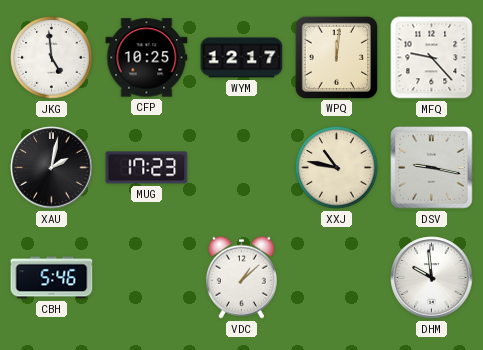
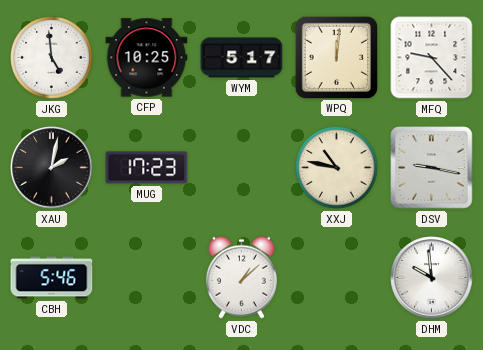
WYM: 12:17 -> 5:17
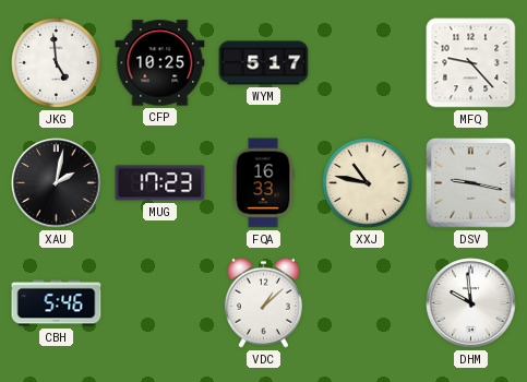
WPQ: 12:01 -> none
FQA: none -> 16:33
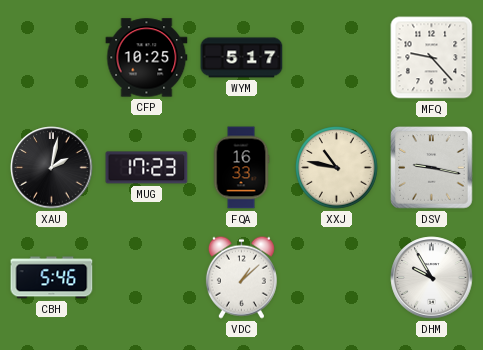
JKG: 4:59 -> none
DHM: 9:59 -> 9:55
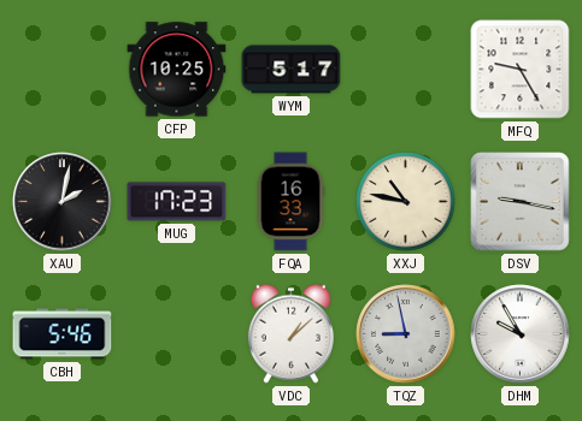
MFQ: 9:23 -> 9:25
TQZ: none -> 8:58
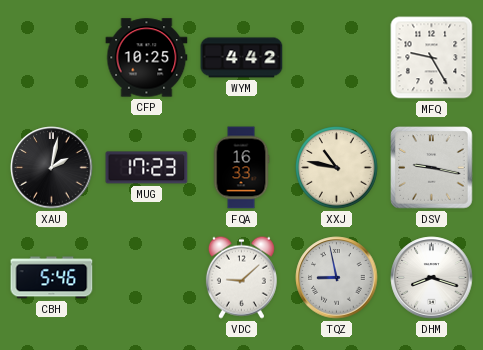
WYM: 5:17 -> 4:42
VDC: 1:08 -> 9:08
DHM: 9:55 -> 8:18
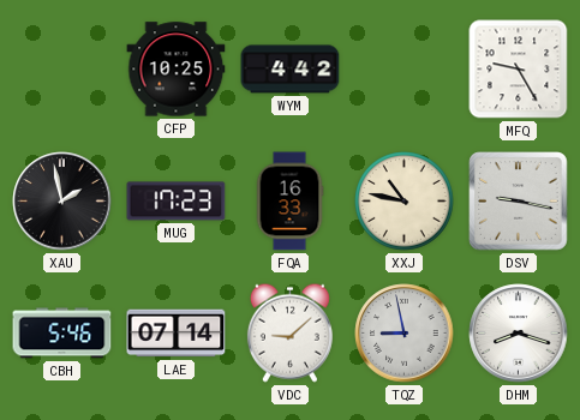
XAU: 2:02 -> 1:58
LAE: none -> 07:14
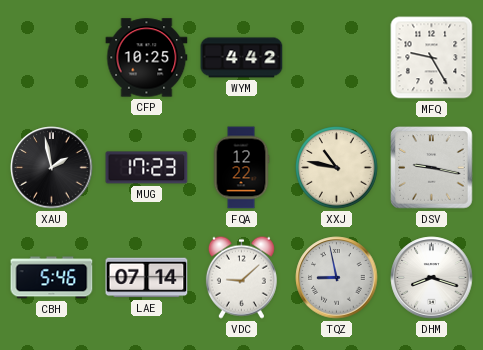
FQA: 16:33 -> 12:22
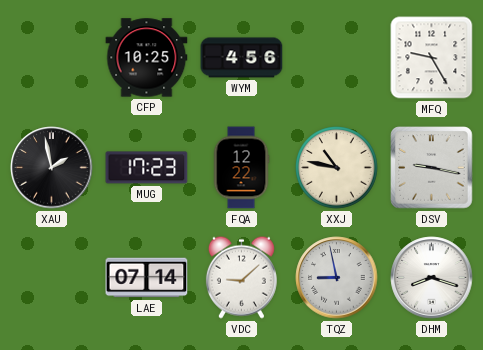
WYM: 4:42 -> 4:56
CBH: 5:46 -> none
